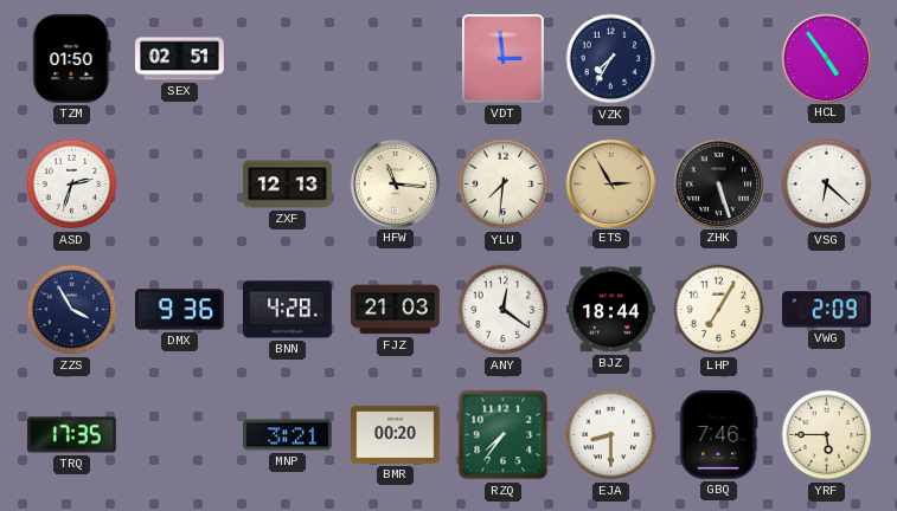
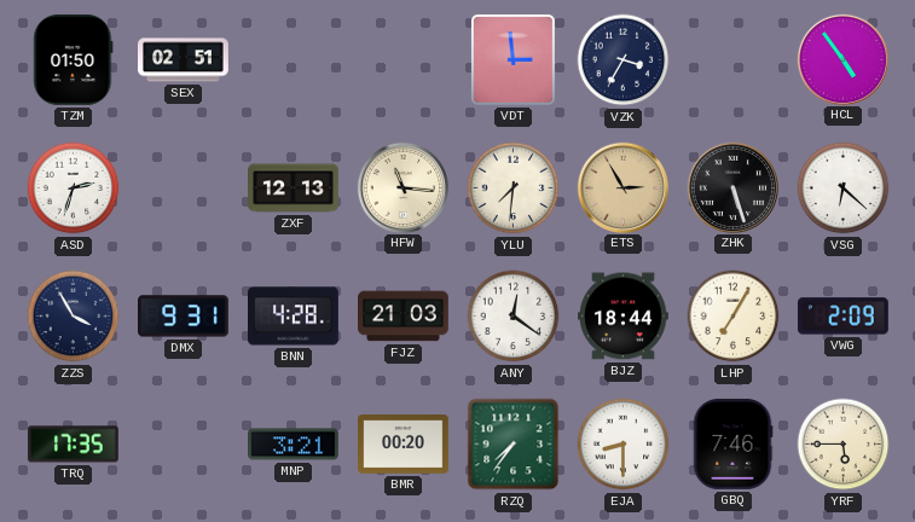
VZK: 7:35 -> 3:35
DMX: 9:36 -> 9:31
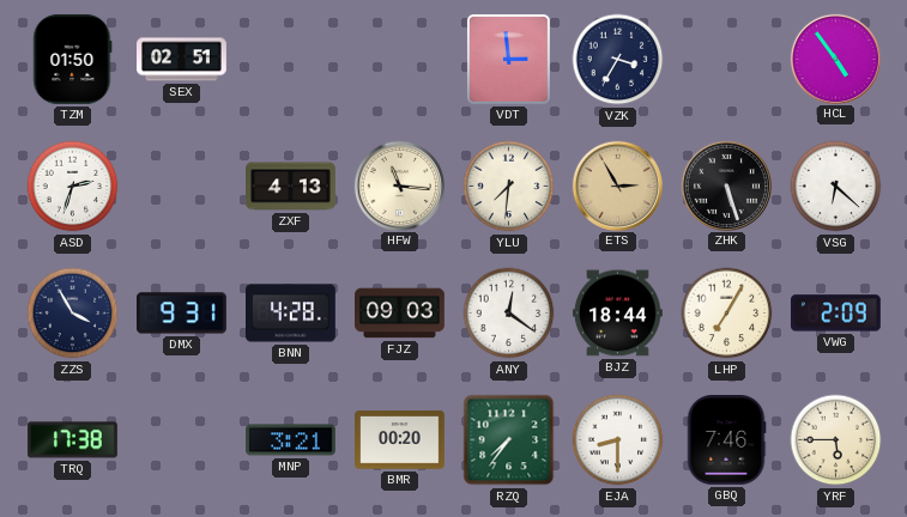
ZXF: 12:13 -> 4:13
FJZ: 21:03 -> 09:03
TRQ: 17:35 -> 17:38
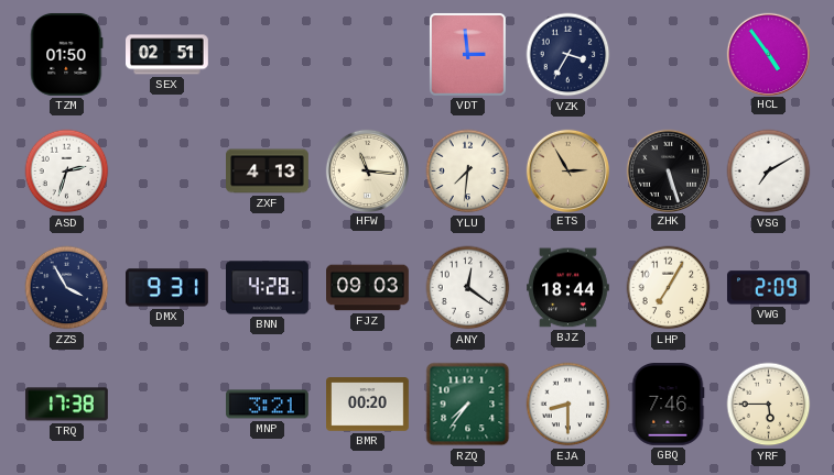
VSG: 6:22 -> 7:10
